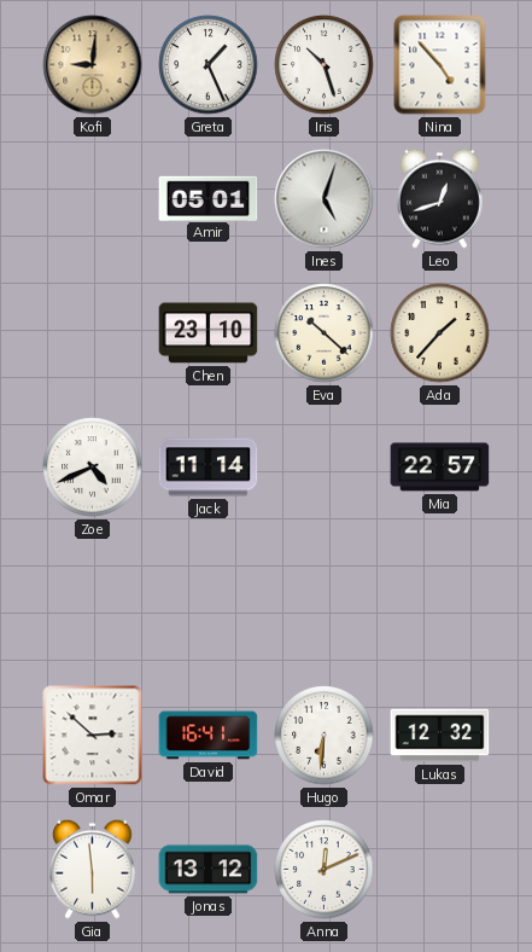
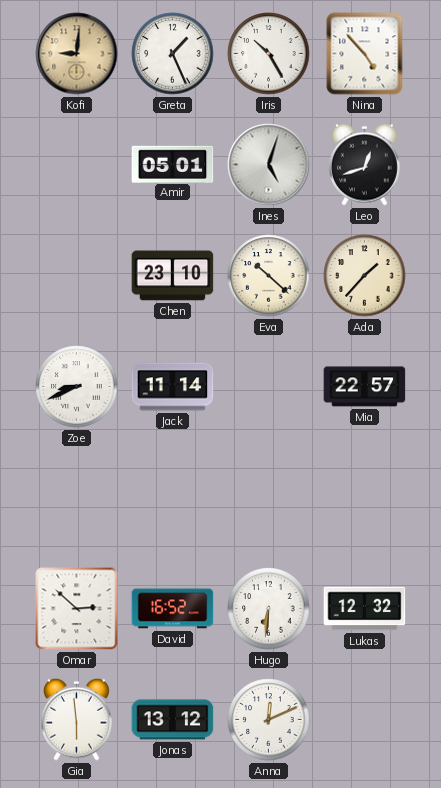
Iris: 10:27 -> 10:25
Zoe: 4:41 -> 8:41
David: 16:41 -> 16:52
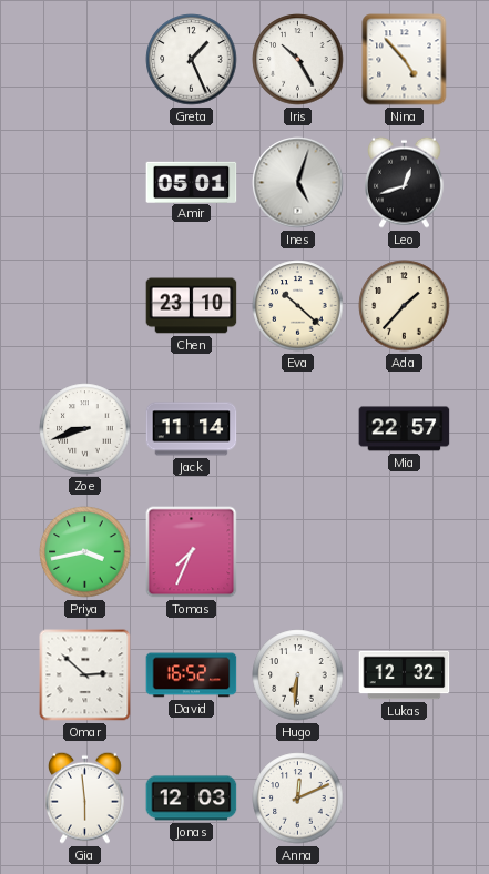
Kofi: 9:01 -> none
Zoe: 8:41 -> 8:42
Priya: none -> 3:43
Tomas: none -> 7:34
Jonas: 13:12 -> 12:03
